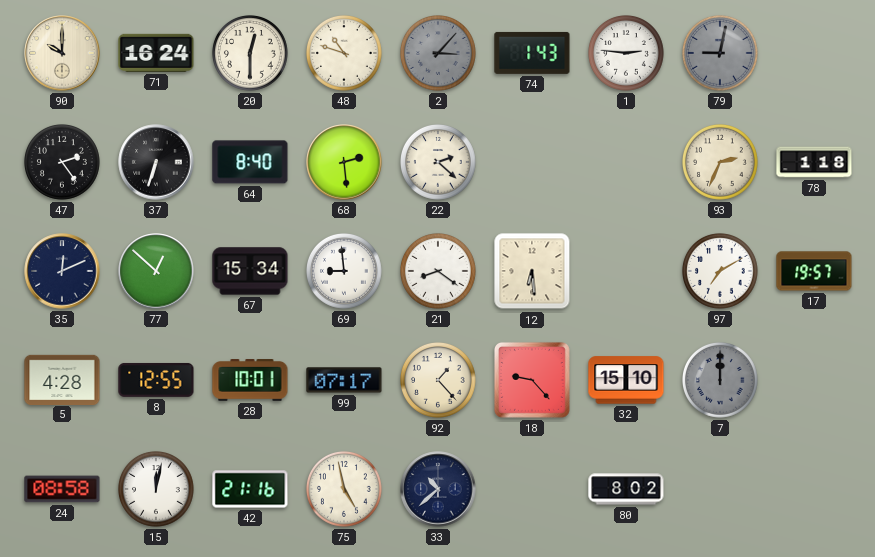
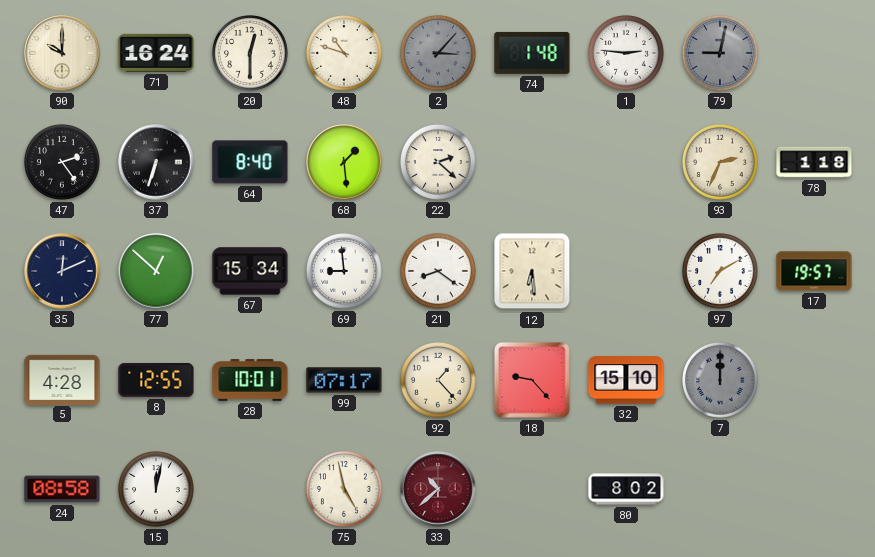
74: 1:43 -> 1:48
68: 2:29 -> 1:29
42: 21:16 -> none
33 dial: navy -> burgundy
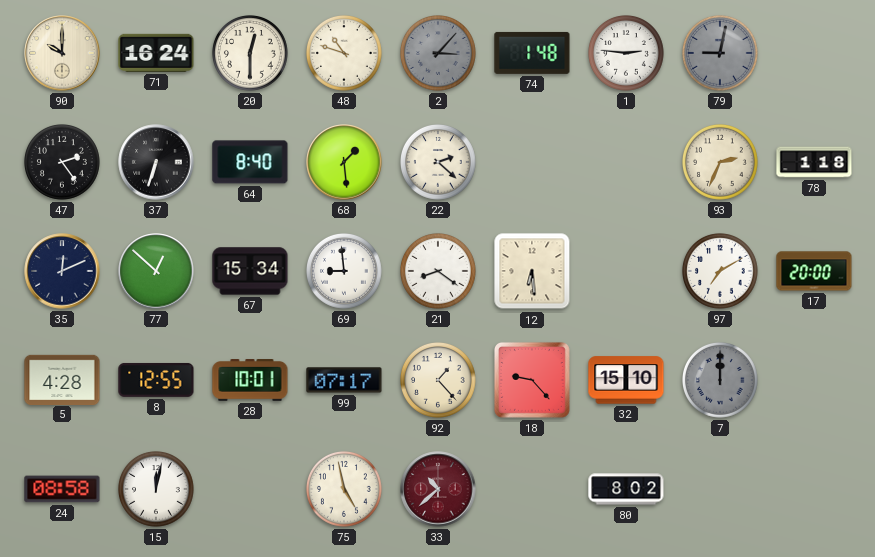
17: 19:57 -> 20:00
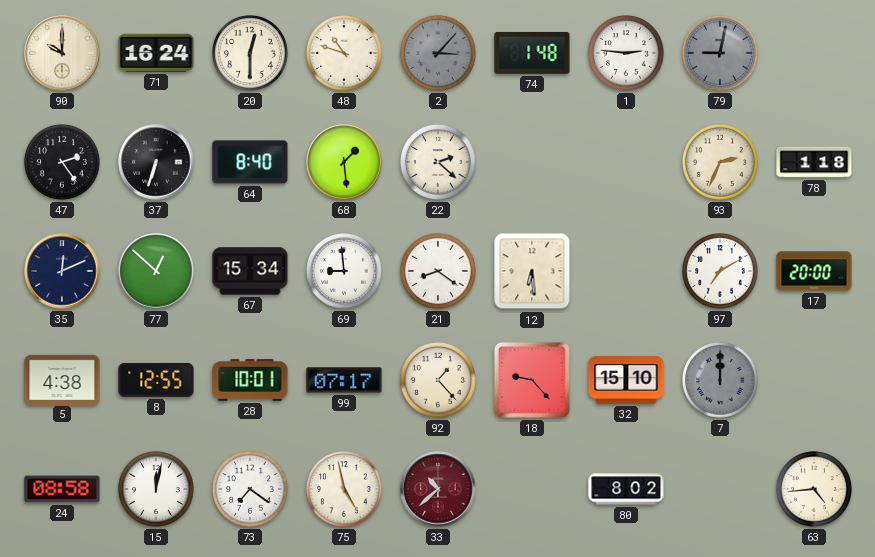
5: 4:28 -> 4:38
73: none -> 7:21
63: none -> 4:44
